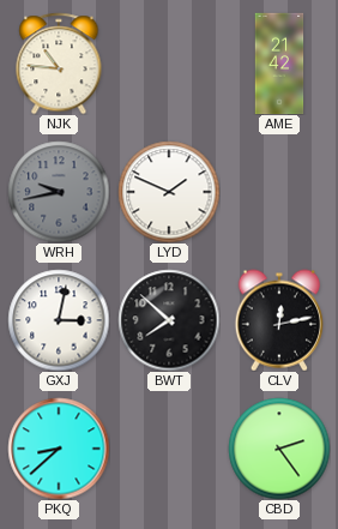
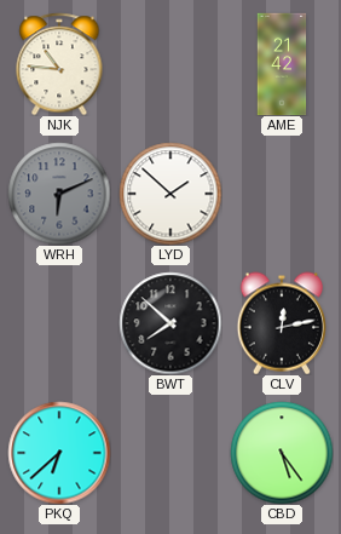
WRH: 9:43 -> 6:11
LYD: 1:49 -> 1:52
GXJ: 3:02 -> none
PKQ: 8:38 -> 6:38
CBD: 2:24 -> 5:24
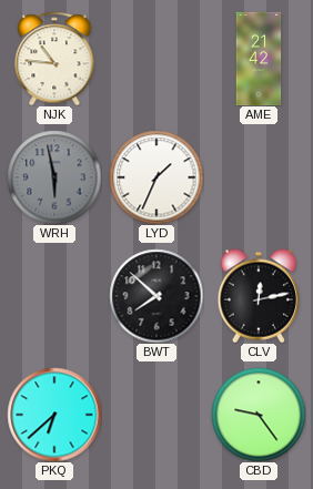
WRH: 6:11 -> 5:58
LYD: 1:52 -> 1:34
CBD: 5:24 -> 9:24
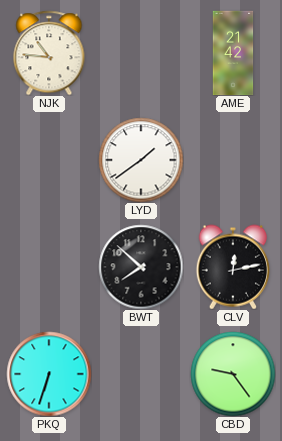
WRH: 5:58 -> none
LYD: 1:34 -> 1:39
PKQ: 6:38 -> 6:33
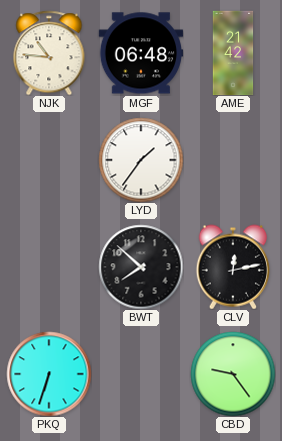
MGF: none -> 06:48
LYD: 1:39 -> 1:36
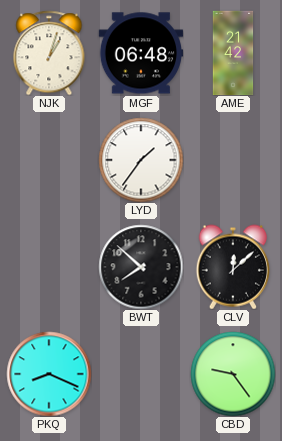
NJK: 10:46 -> 1:03
CLV: 12:13 -> 12:08
PKQ: 6:33 -> 8:19
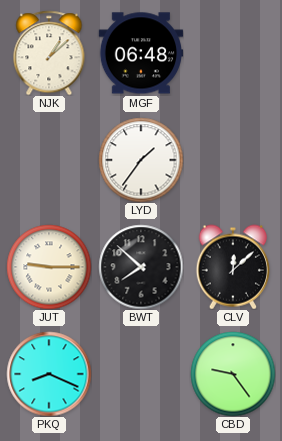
NJK: 1:03 -> 1:08
AME: 21:42 -> none
JUT: none -> 9:15
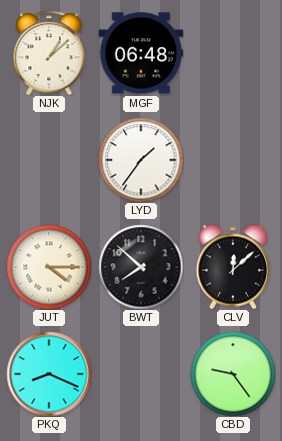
JUT: 9:15 -> 4:15
